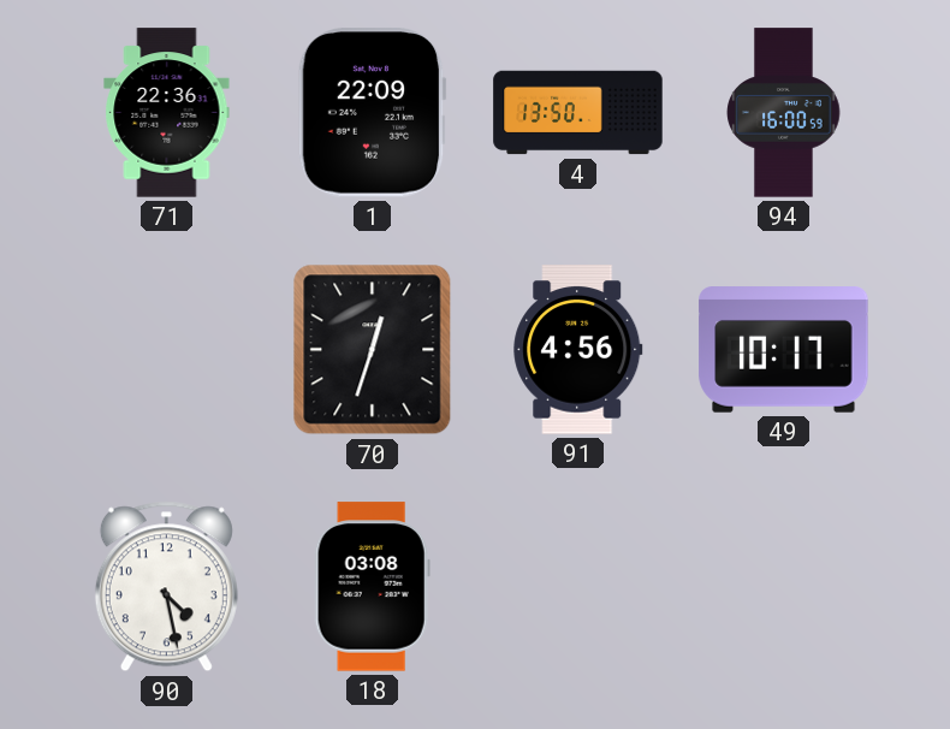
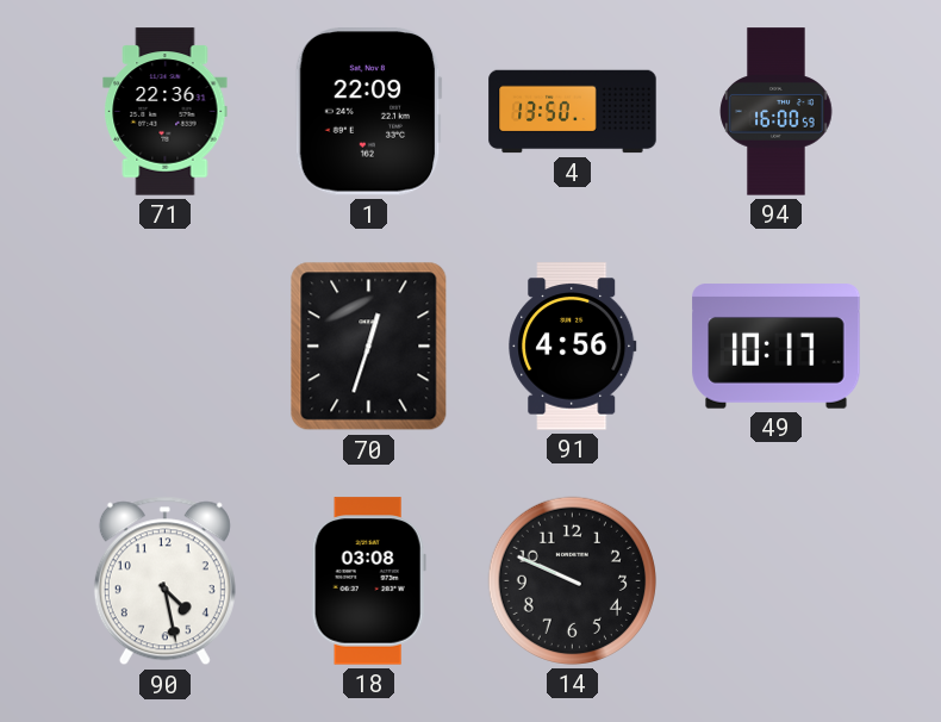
14: none -> 9:49
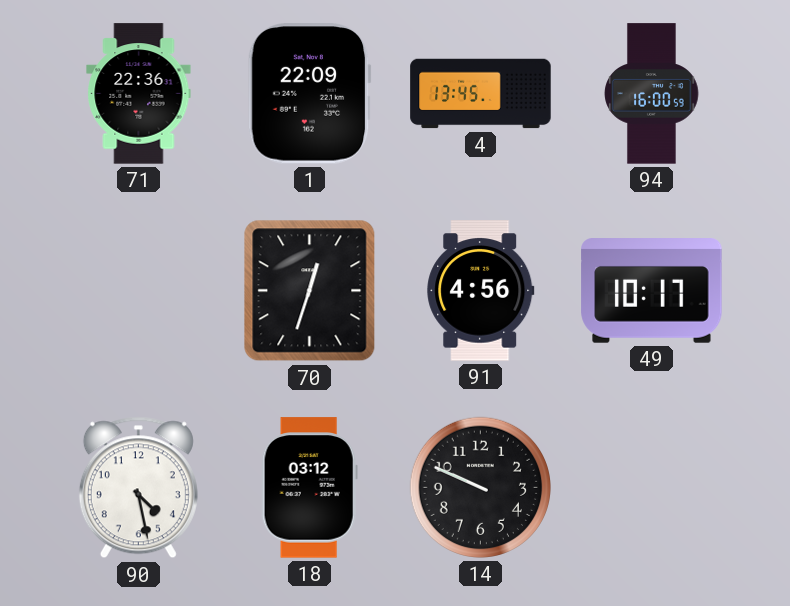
4: 13:50 -> 13:45
18: 03:08 -> 03:12
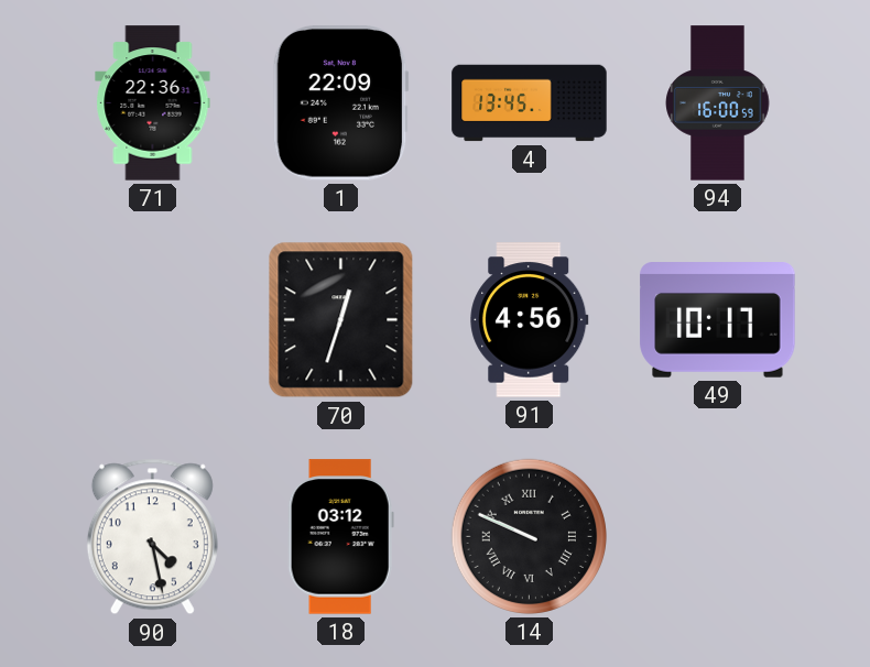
14 numerals: Arabic -> Roman
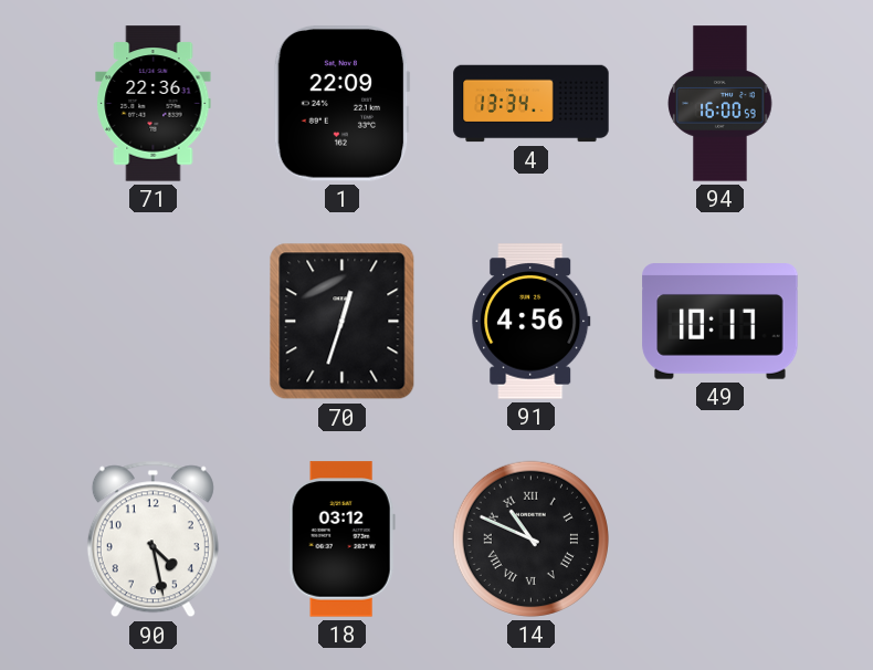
4: 13:45 -> 13:34
14: 9:49 -> 10:49
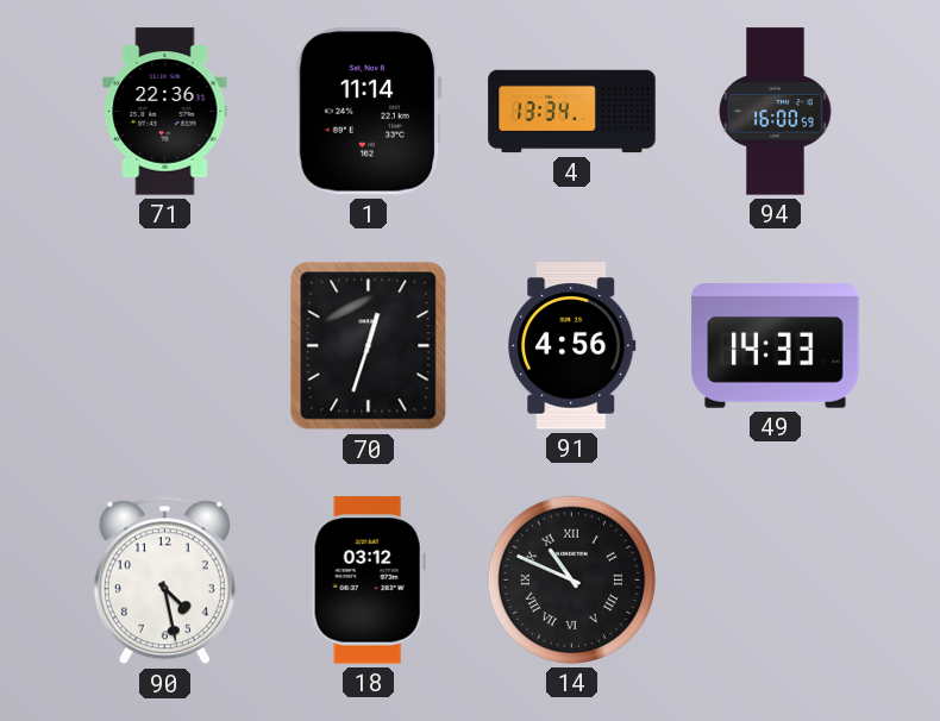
1: 22:09 -> 11:14
49: 10:17 -> 14:33
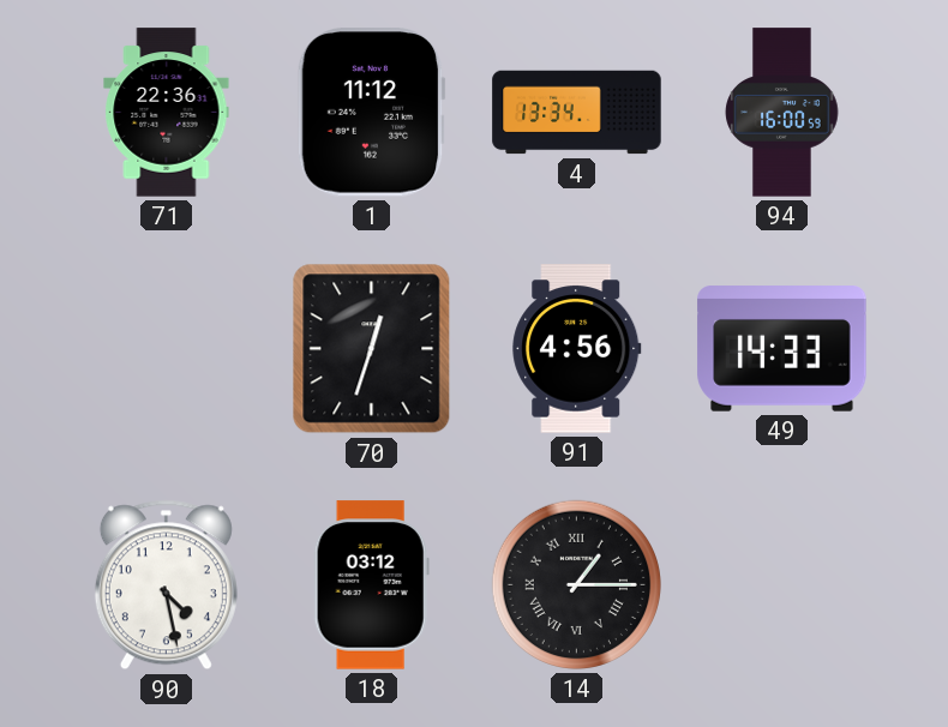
1: 11:14 -> 11:12
14: 10:49 -> 1:15
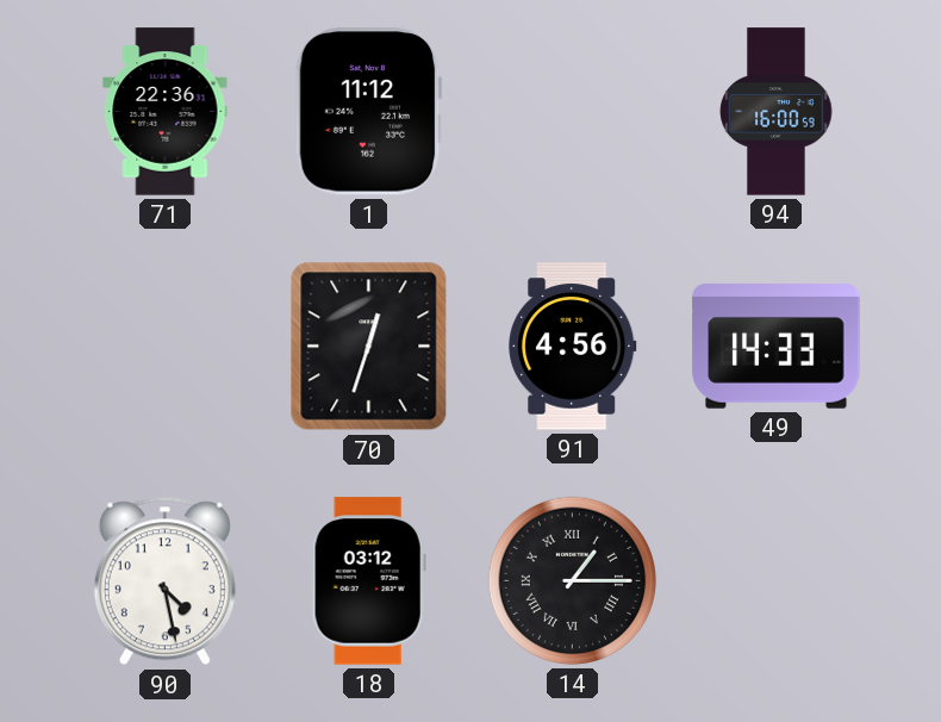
4: 13:34 -> none
